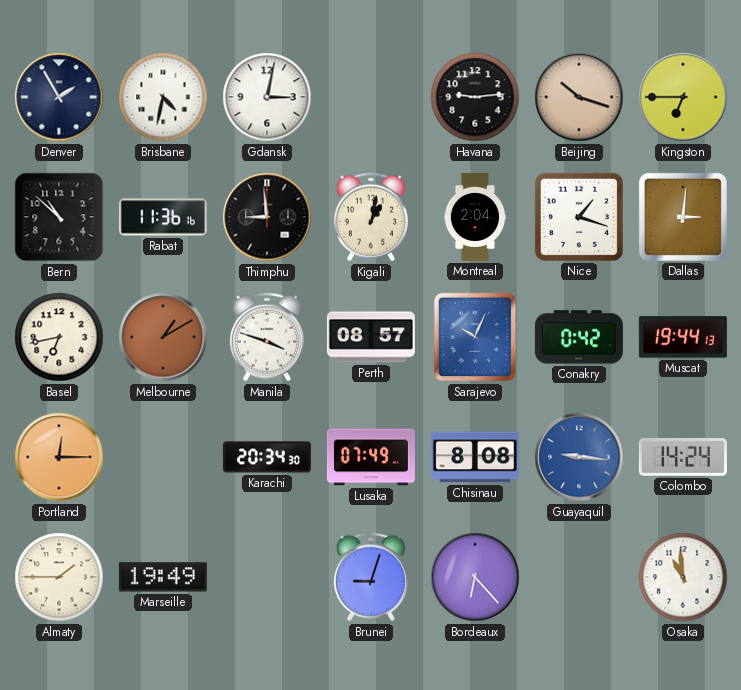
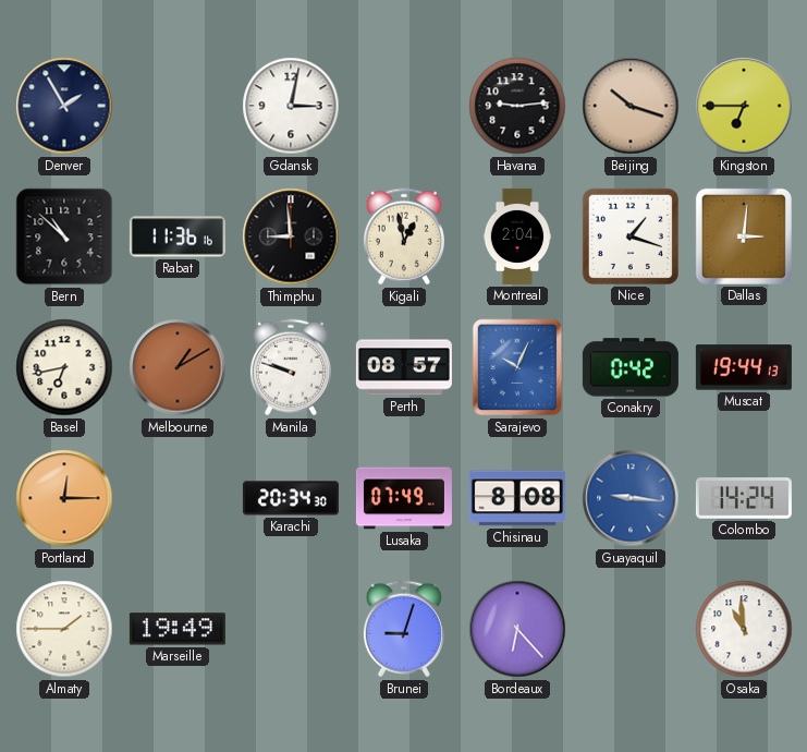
Brisbane: 4:32 -> none
Kigali: 1:02 -> 12:58
Manila: 3:48 -> 9:48
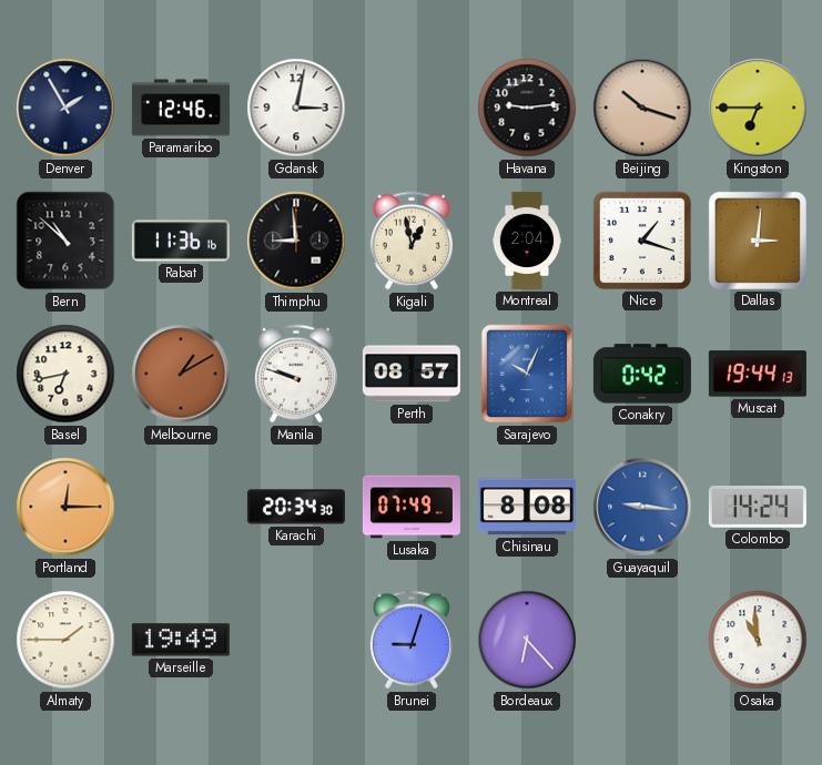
Paramaribo: none -> 12:46
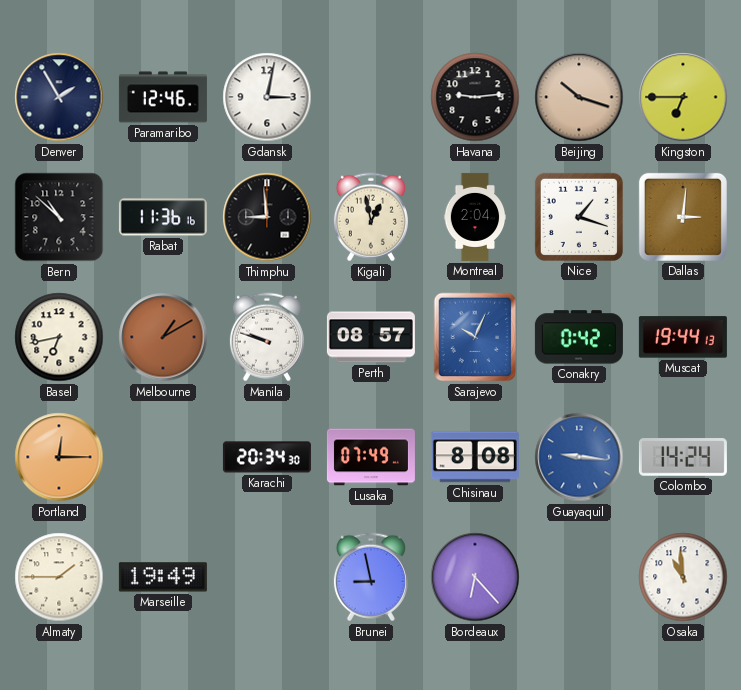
Brunei: 9:03 -> 8:58
